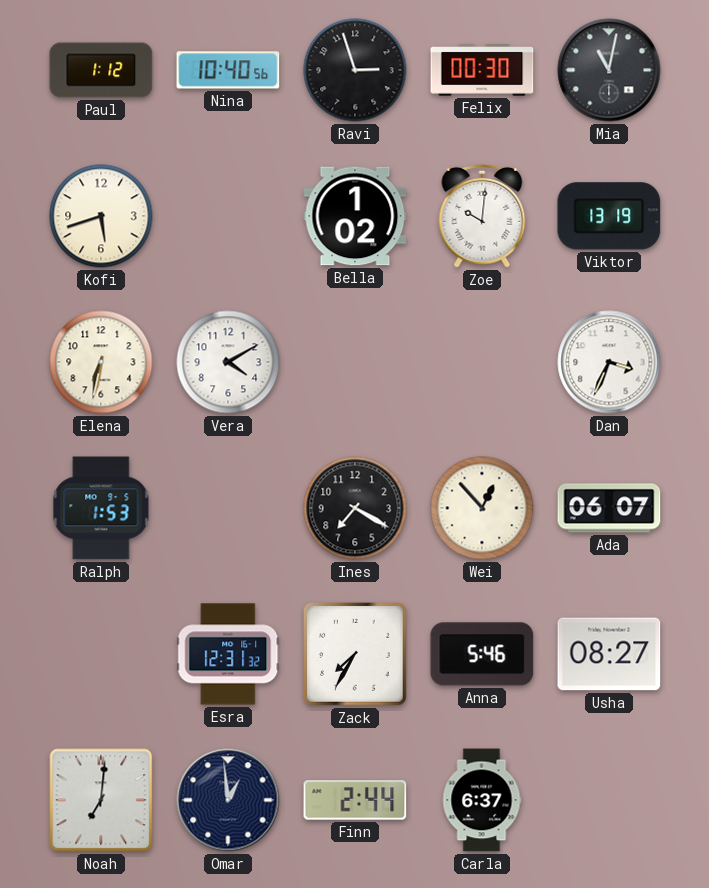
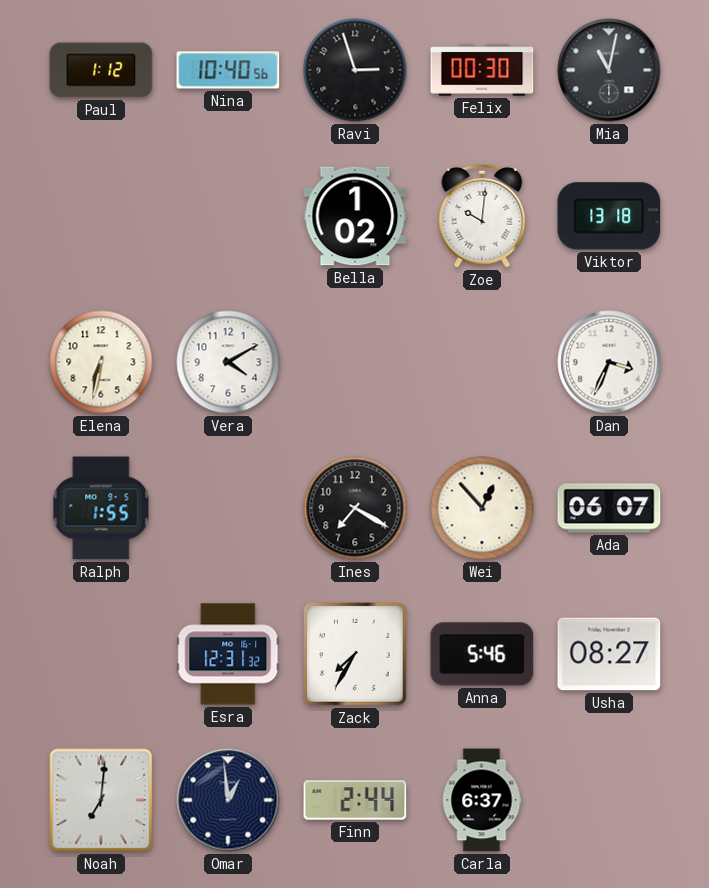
Kofi: 5:42 -> none
Viktor: 13:19 -> 13:18
Ralph: 1:53 -> 1:55
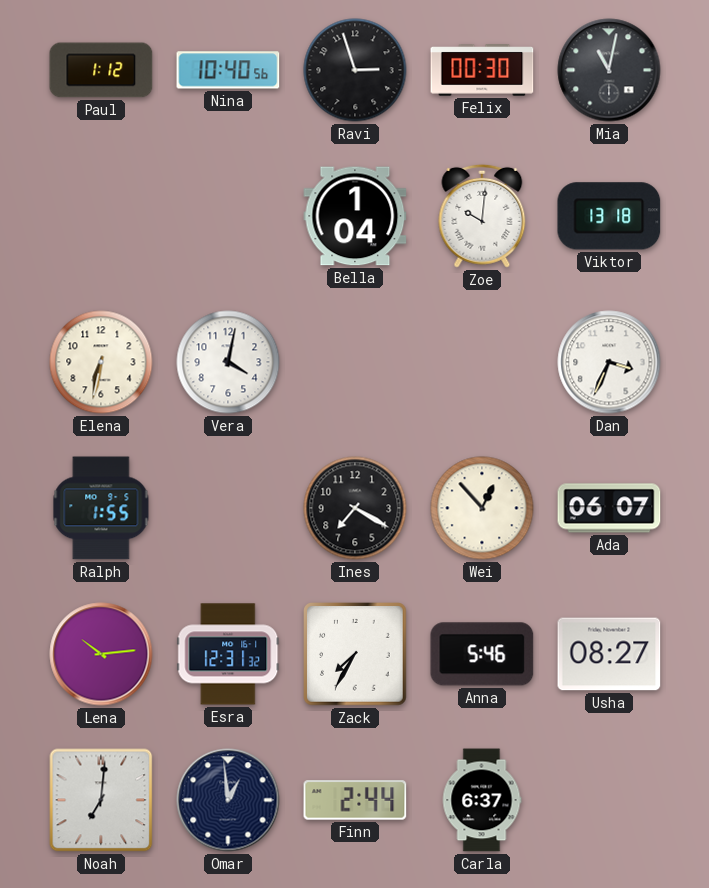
Bella: 1:02 -> 1:04
Vera: 4:10 -> 4:02
Lena: none -> 10:14
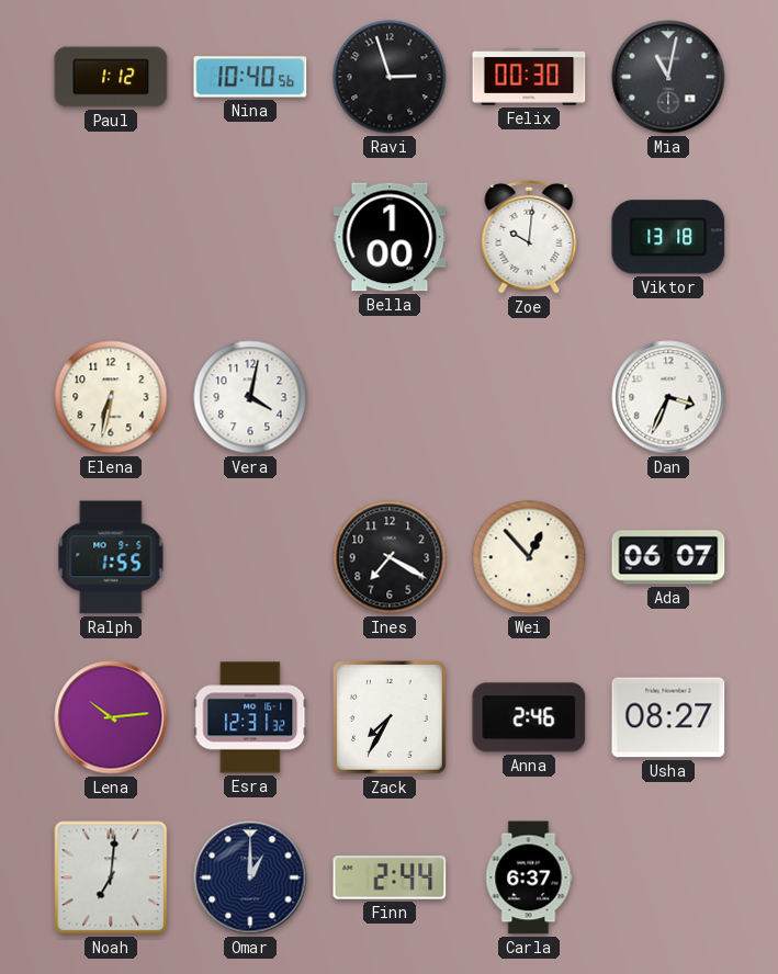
Bella: 1:04 -> 1:00
Anna: 5:46 -> 2:46
Omar: 12:59 -> 1:00
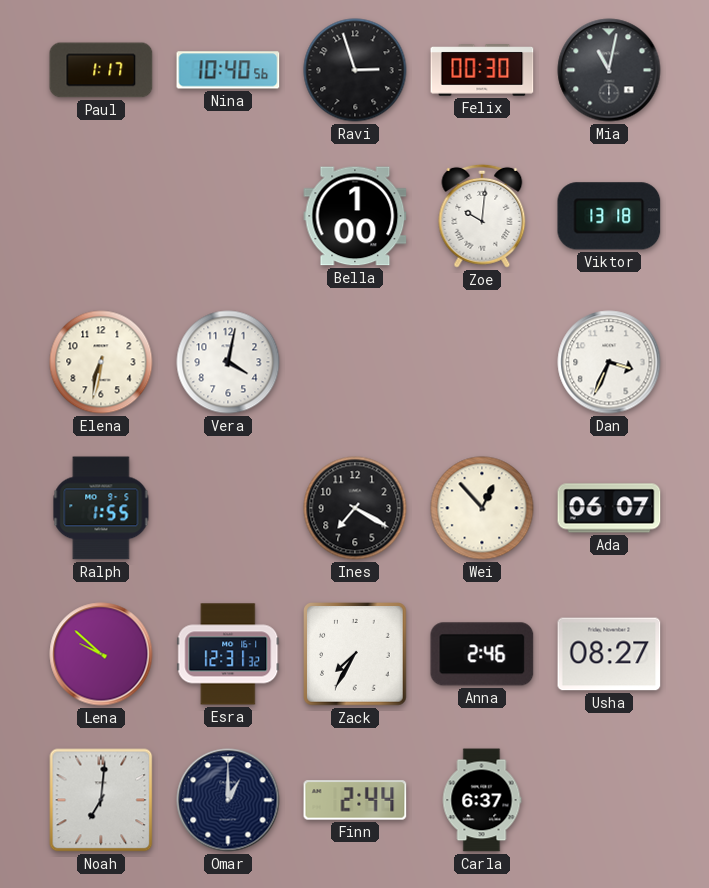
Paul: 1:12 -> 1:17
Lena: 10:14 -> 9:52
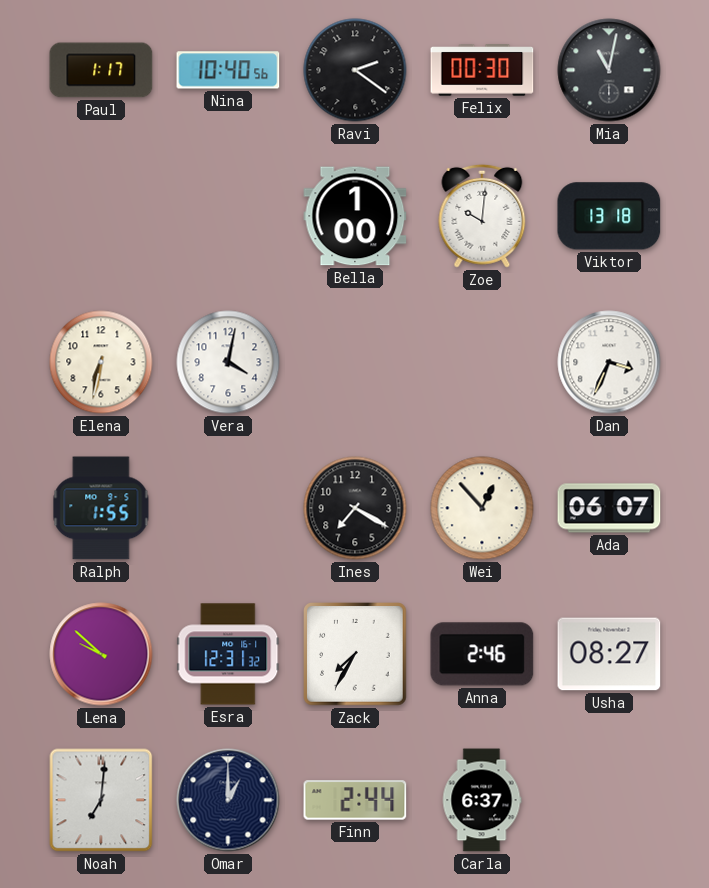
Ravi: 2:57 -> 2:21
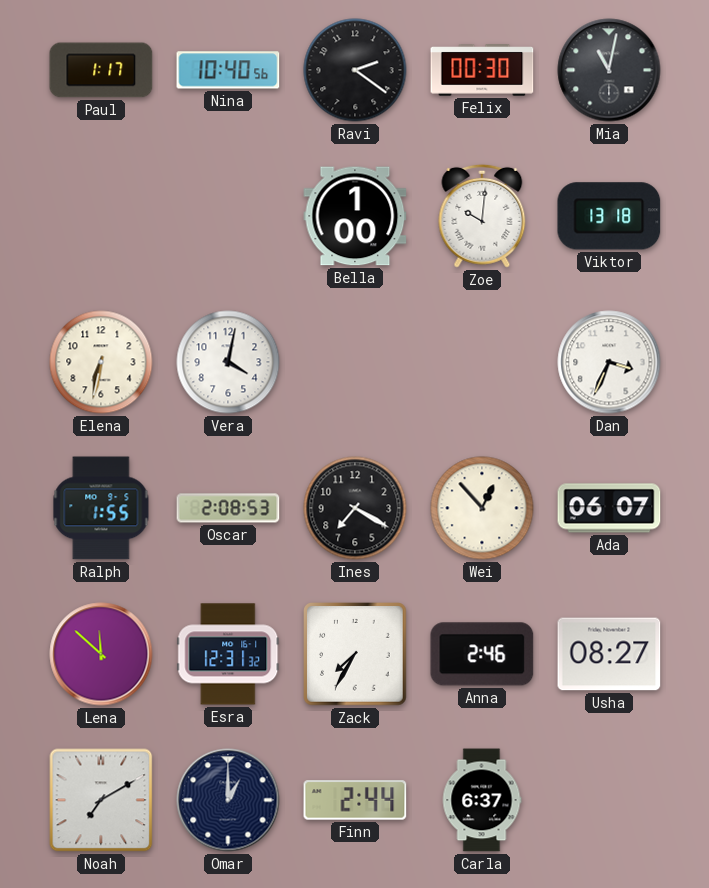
Oscar: none -> 2:08
Lena: 9:52 -> 11:52
Noah: 7:01 -> 7:10
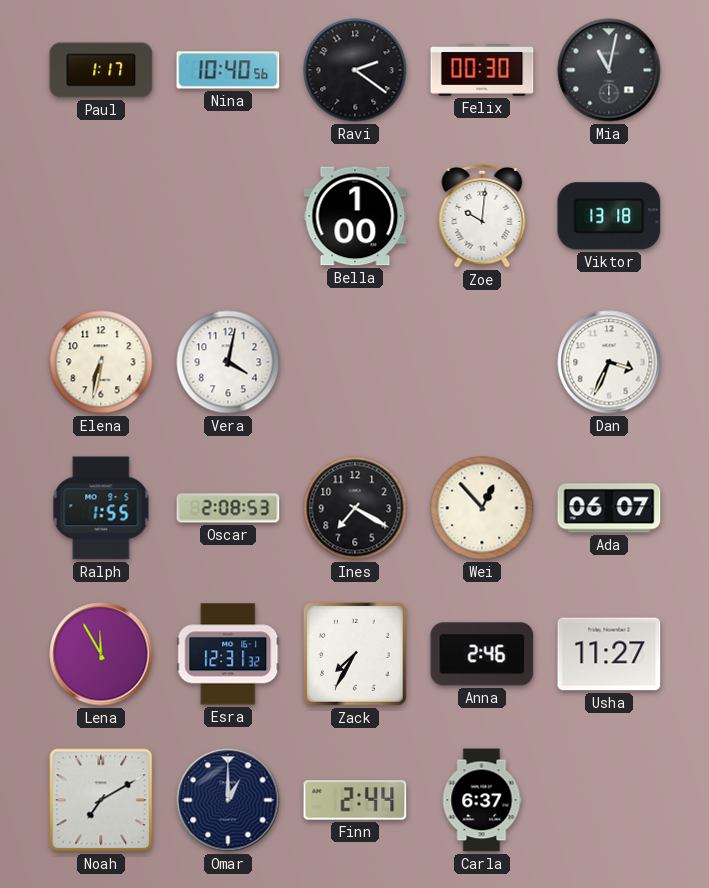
Lena: 11:52 -> 11:55
Usha: 08:27 -> 11:27
